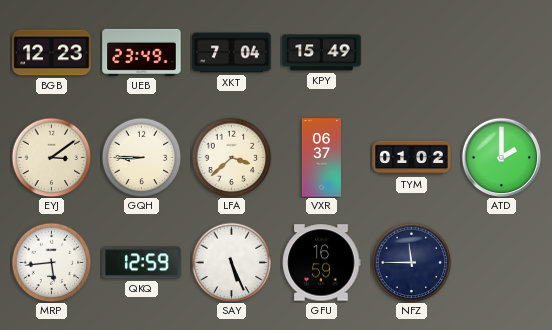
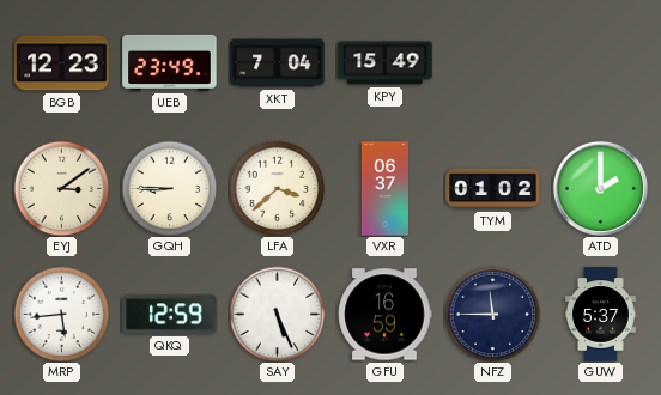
GUW: none -> 5:37
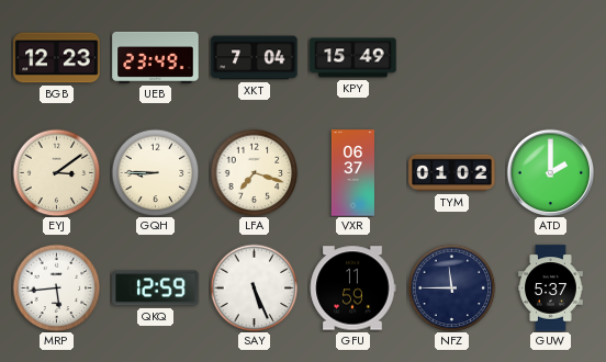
LFA: 3:38 -> 7:18
GFU: 16:59 -> 11:59
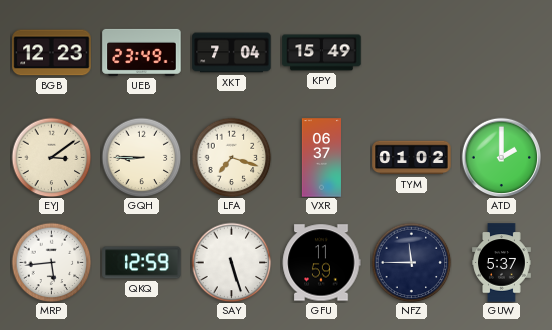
SAY: 5:26 -> 5:27
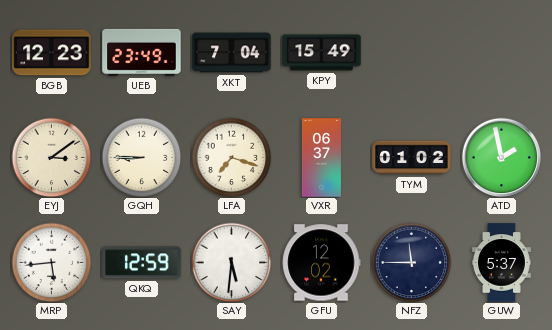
ATD: 2:00 -> 1:58
SAY: 5:27 -> 5:31
GFU: 11:59 -> 12:02
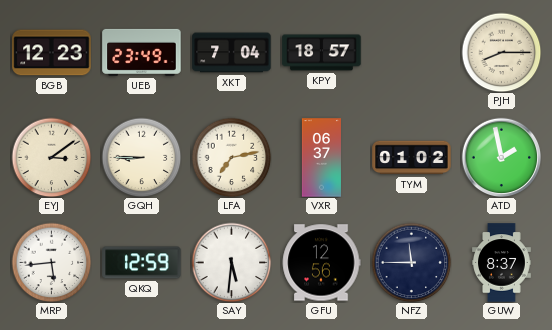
KPY: 15:49 -> 18:57
PJH: none -> 8:15
LFA: 7:18 -> 7:13
GFU: 12:02 -> 12:56
GUW: 5:37 -> 8:37
